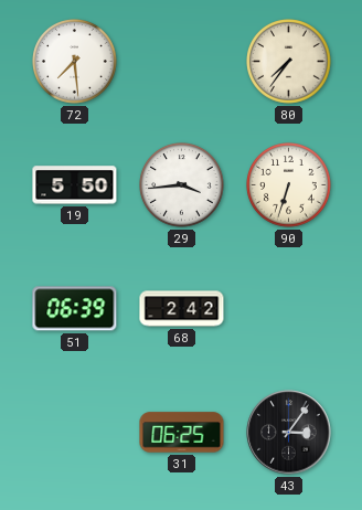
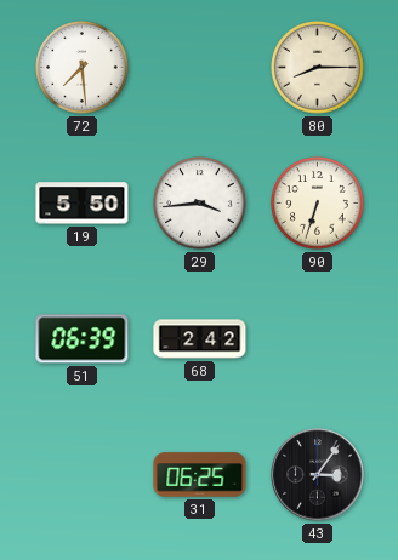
80: 7:36 -> 8:15
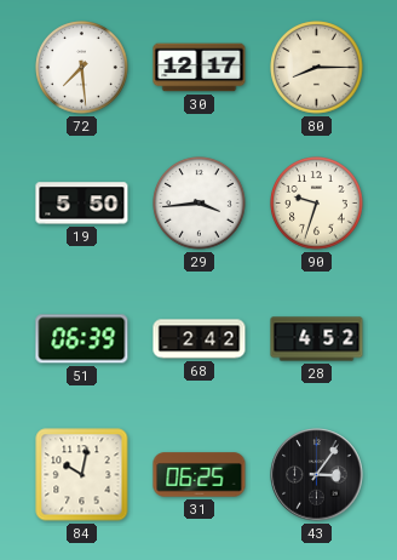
30: none -> 12:17
90: 6:33 -> 9:33
28: none -> 4:52
84: none -> 10:02
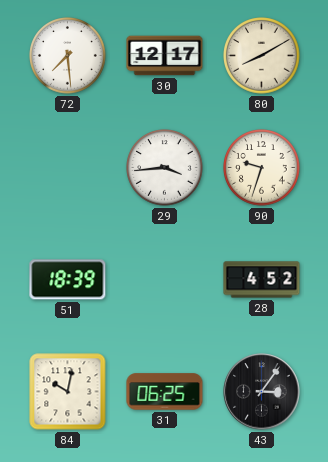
80: 8:15 -> 8:10
19: 5:50 -> none
51: 06:39 -> 18:39
68: 2:42 -> none
